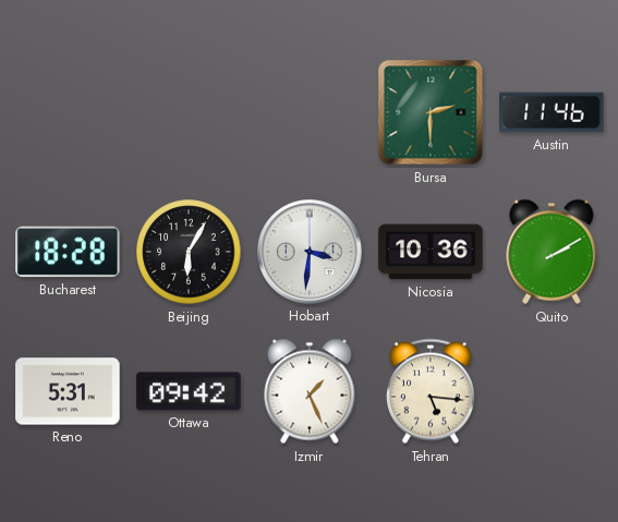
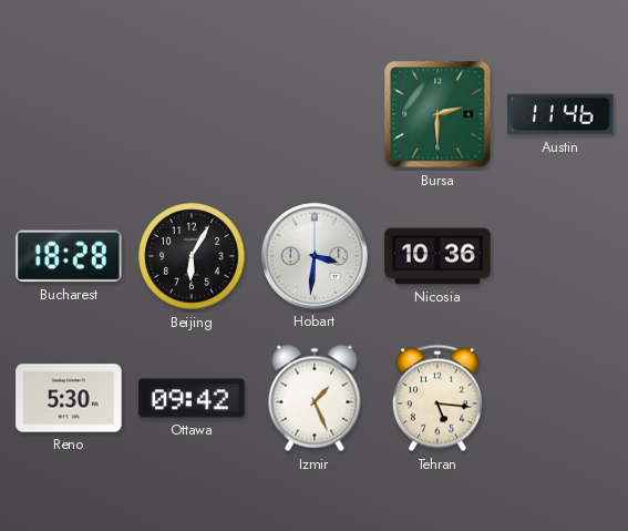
Quito: 2:10 -> none
Reno: 5:31 -> 5:30
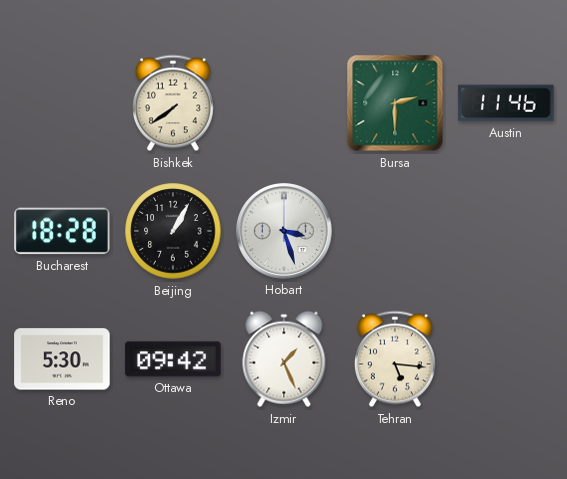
Bishkek: none -> 7:39
Beijing: 6:05 -> 1:05
Hobart: 3:31 -> 3:27
Nicosia: 10:36 -> none
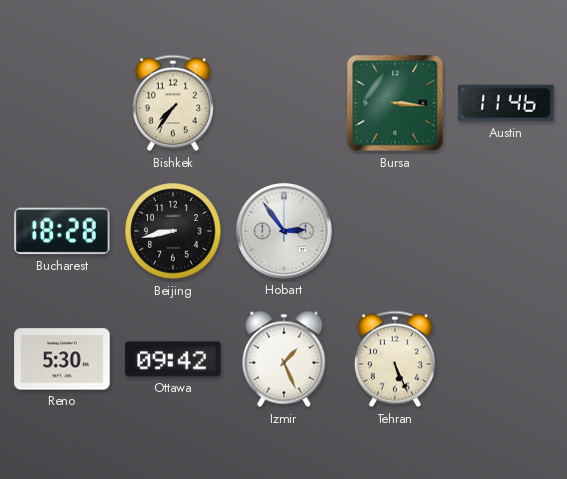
Bishkek: 7:39 -> 7:36
Bursa: 2:30 -> 3:16
Beijing: 1:05 -> 8:43
Hobart: 3:27 -> 2:54
Tehran: 5:16 -> 5:26
